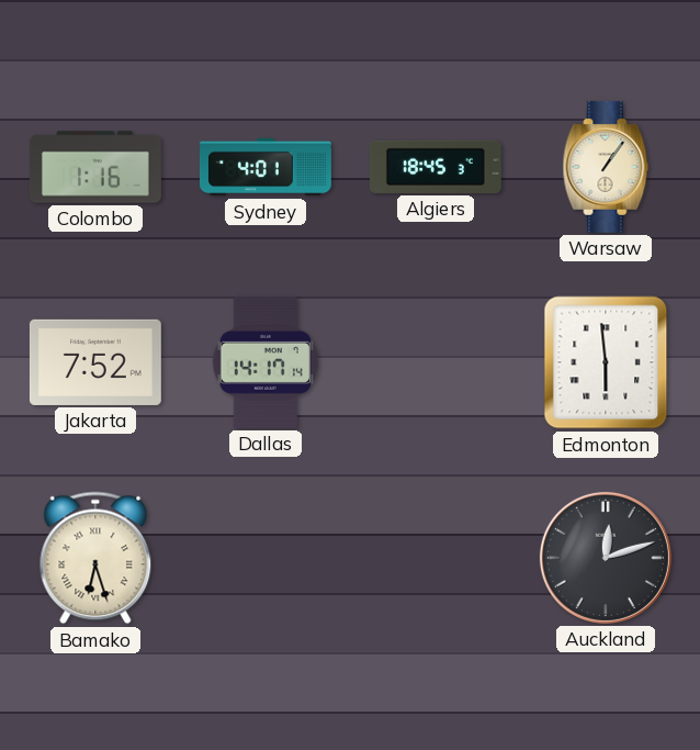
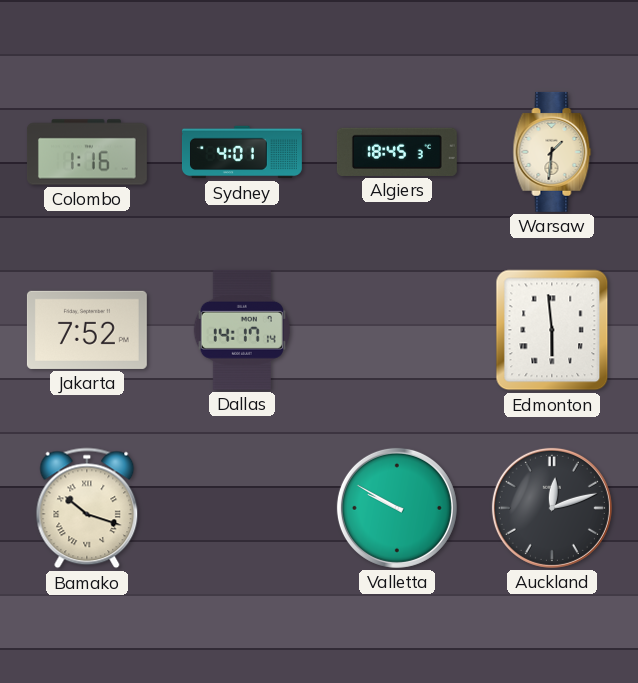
Warsaw: 1:06 -> 1:31
Bamako: 6:27 -> 10:18
Valletta: none -> 9:50
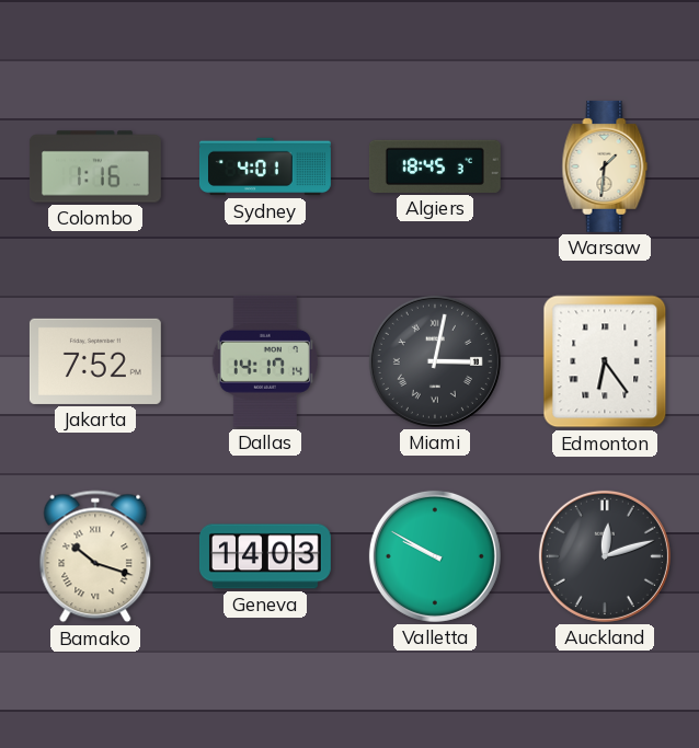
Miami: none -> 3:02
Edmonton: 5:59 -> 6:24
Geneva: none -> 14:03
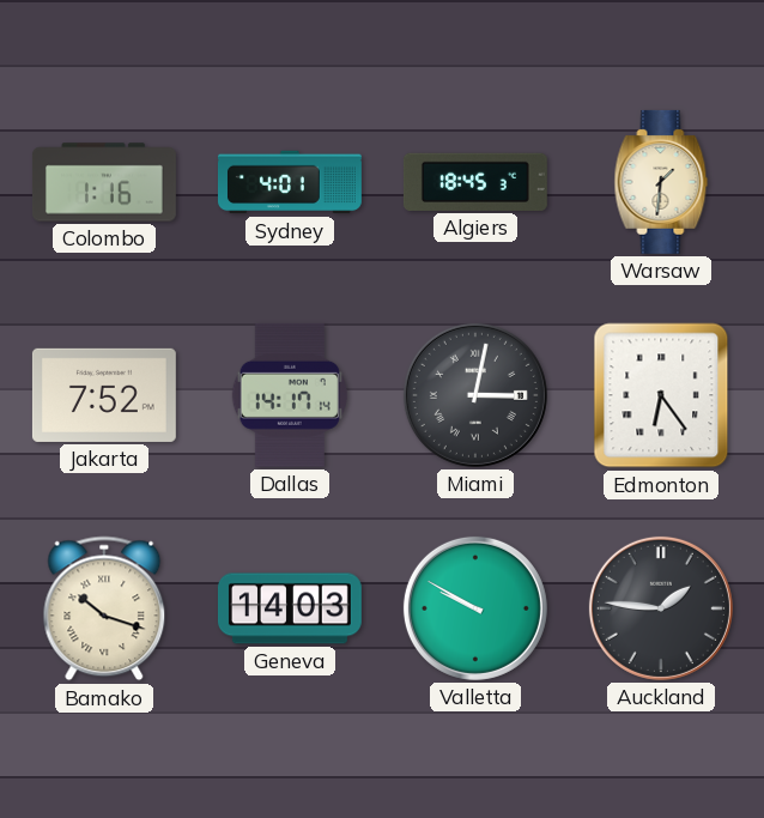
Auckland: 12:12 -> 1:46
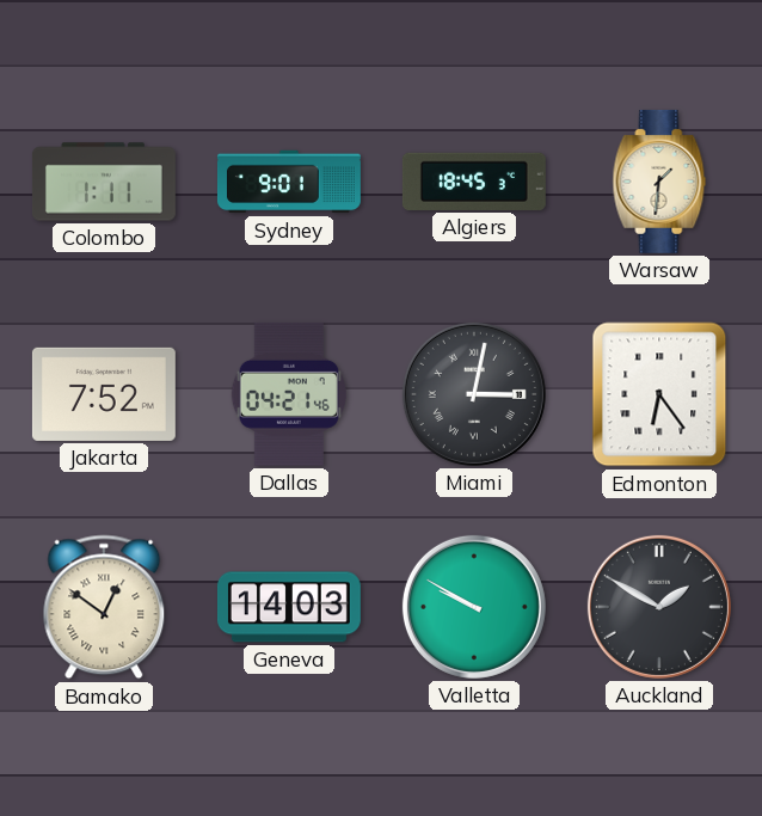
Colombo: 1:16 -> 1:11
Sydney: 4:01 -> 9:01
Dallas: 14:17 -> 04:21
Bamako: 10:18 -> 12:51
Auckland: 1:46 -> 1:50
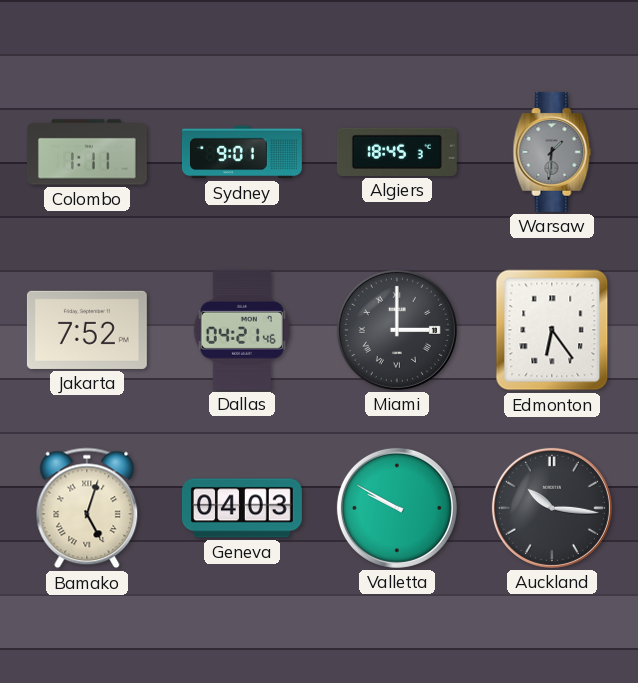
Warsaw dial: cream -> grey
Miami: 3:02 -> 3:00
Bamako: 12:51 -> 5:03
Geneva: 14:03 -> 04:03
Auckland: 1:50 -> 10:16
